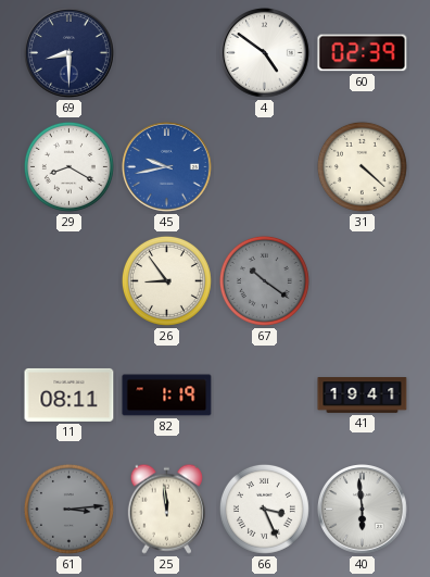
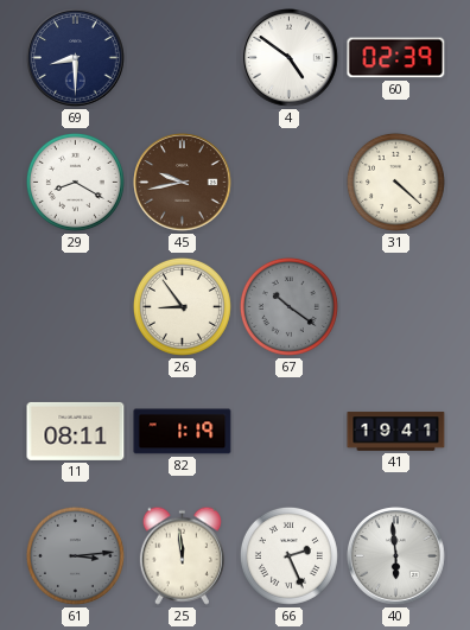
45 dial: blue -> brown
66: 3:26 -> 2:26
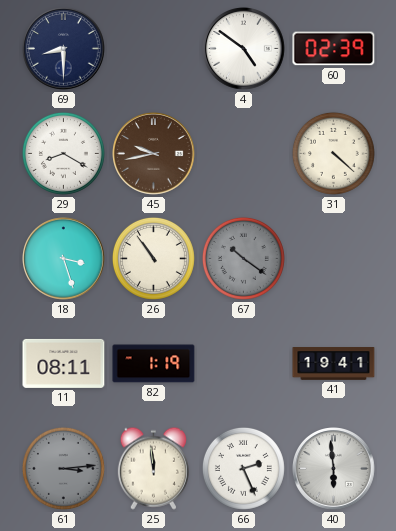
18: none -> 3:27
26: 8:54 -> 10:54
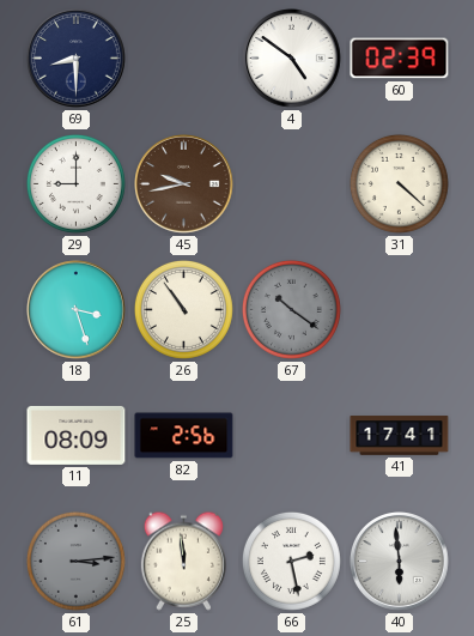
29: 8:20 -> 9:00
11: 08:11 -> 08:09
82: 1:19 -> 2:56
41: 19:41 -> 17:41
66: 2:26 -> 2:28
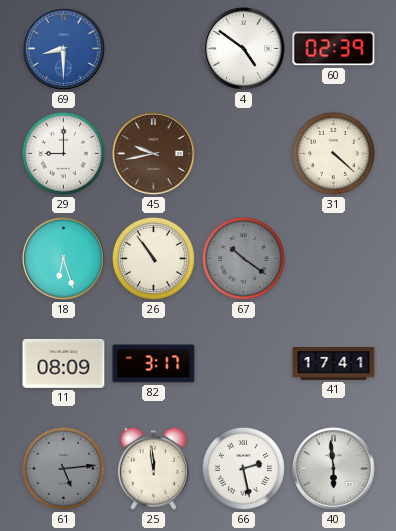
69 dial: navy -> blue
18: 3:27 -> 6:27
82: 2:56 -> 3:17
61: 3:14 -> 5:14
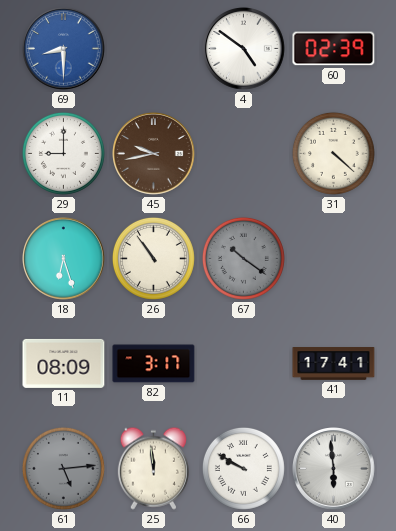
66: 2:28 -> 9:50
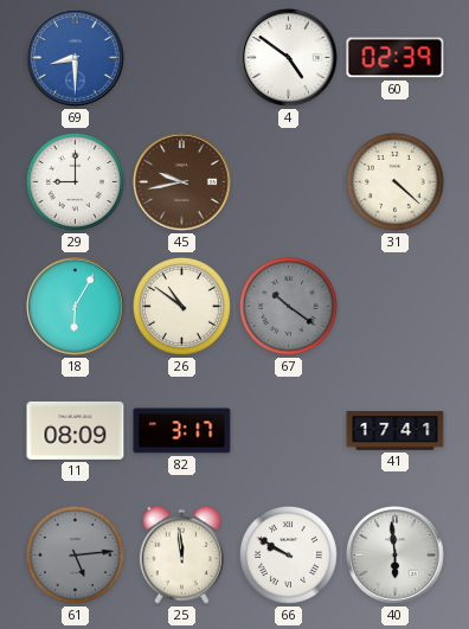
18: 6:27 -> 6:05
26: 10:54 -> 10:51
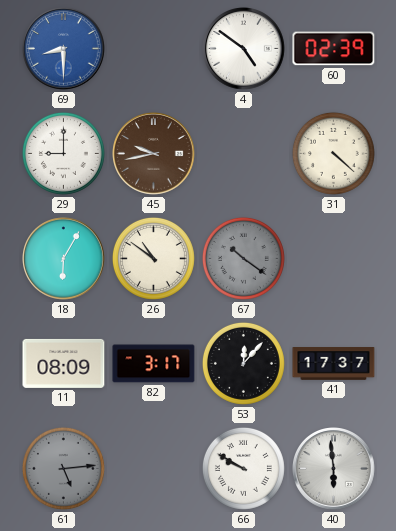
53: none -> 12:07
41: 17:41 -> 17:37
25: 11:59 -> none
